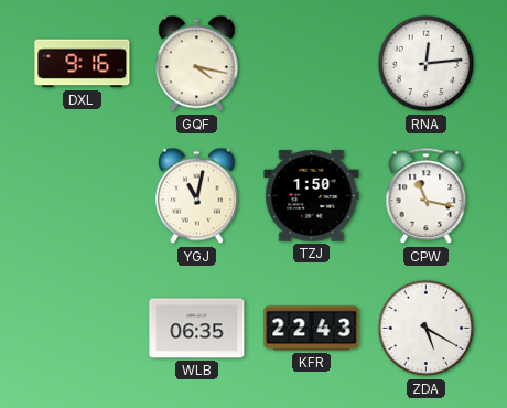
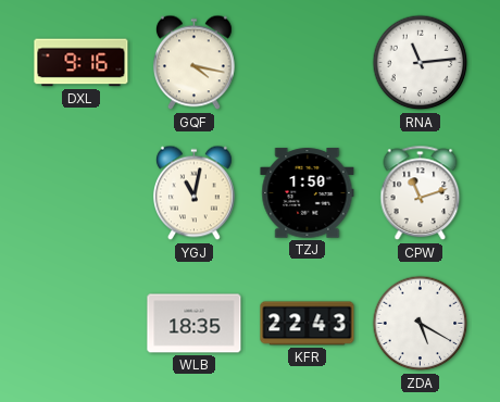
RNA: 12:14 -> 11:14
CPW: 11:17 -> 11:12
WLB: 06:35 -> 18:35
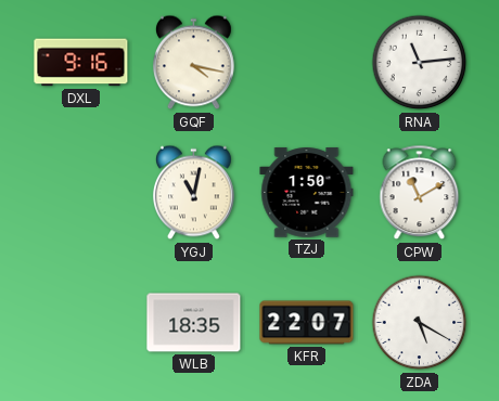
CPW: 11:12 -> 11:10
KFR: 22:43 -> 22:07
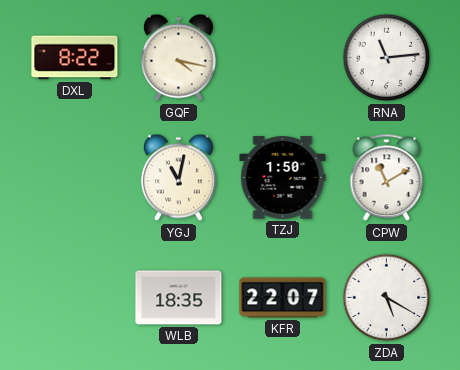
DXL: 9:16 -> 8:22
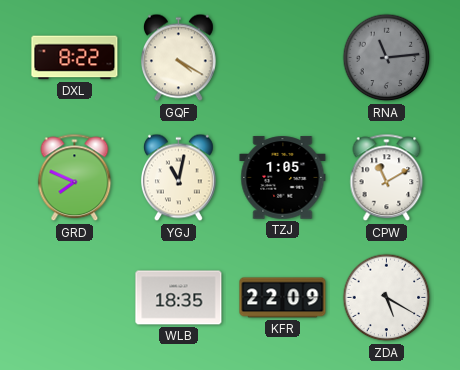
GQF: 4:17 -> 4:20
RNA dial: white -> grey
GRD: none -> 7:49
TZJ: 1:50 -> 1:05
KFR: 22:07 -> 22:09
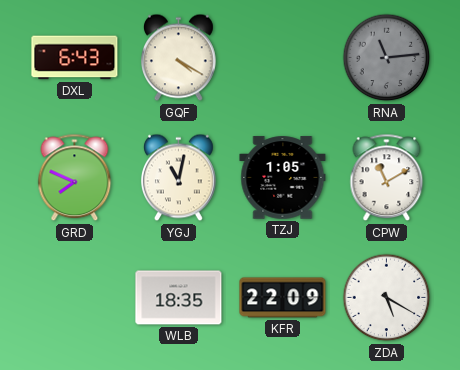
DXL: 8:22 -> 6:43
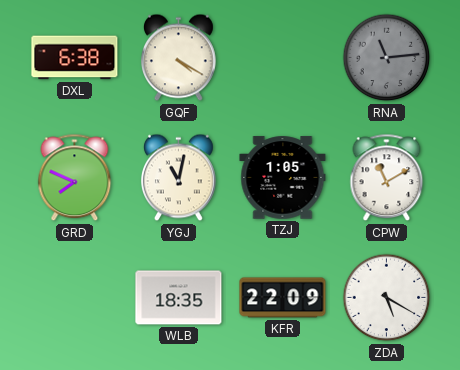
DXL: 6:43 -> 6:38
